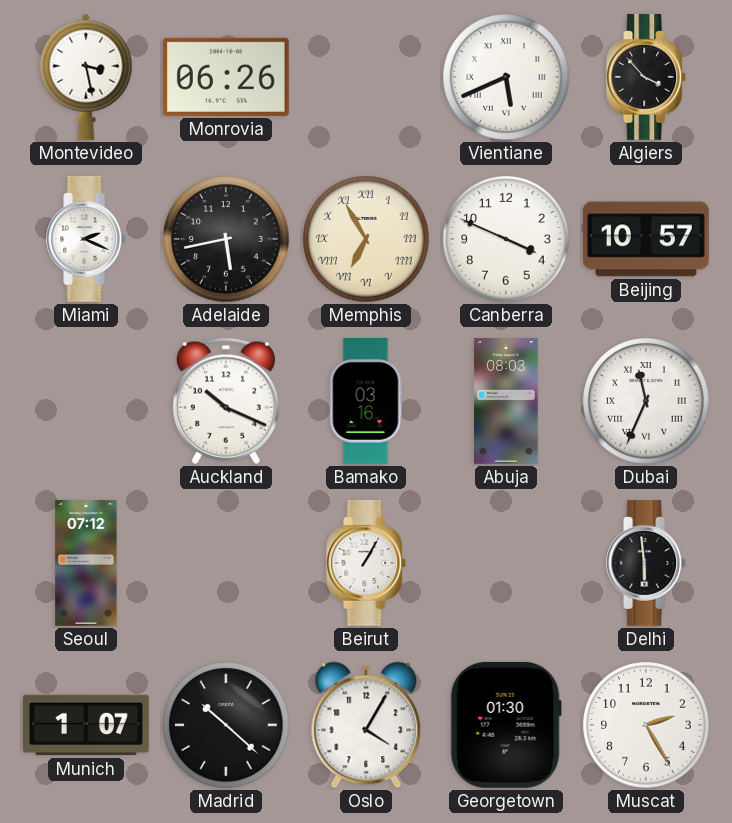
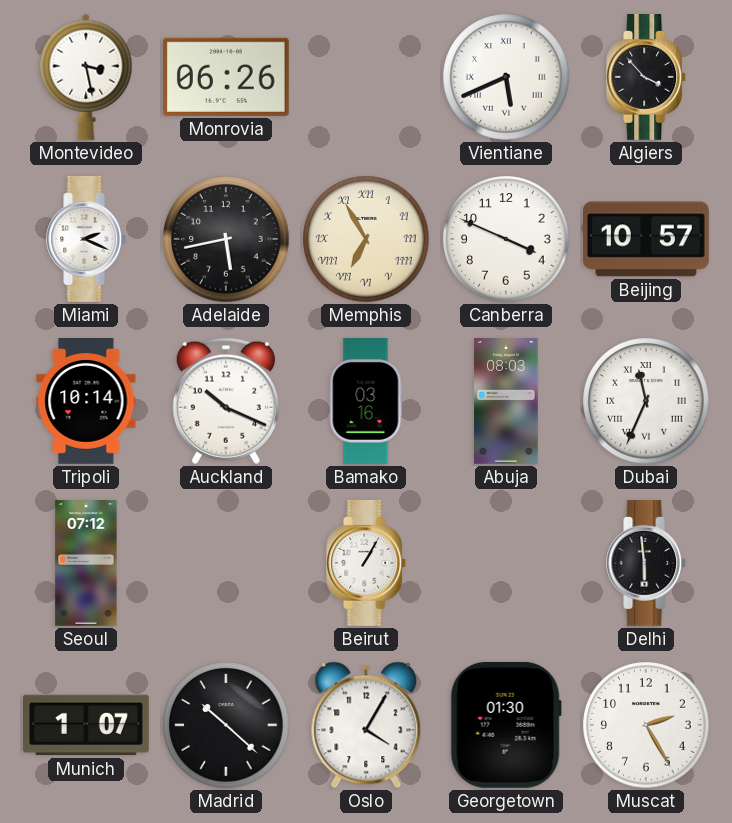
Tripoli: none -> 10:14
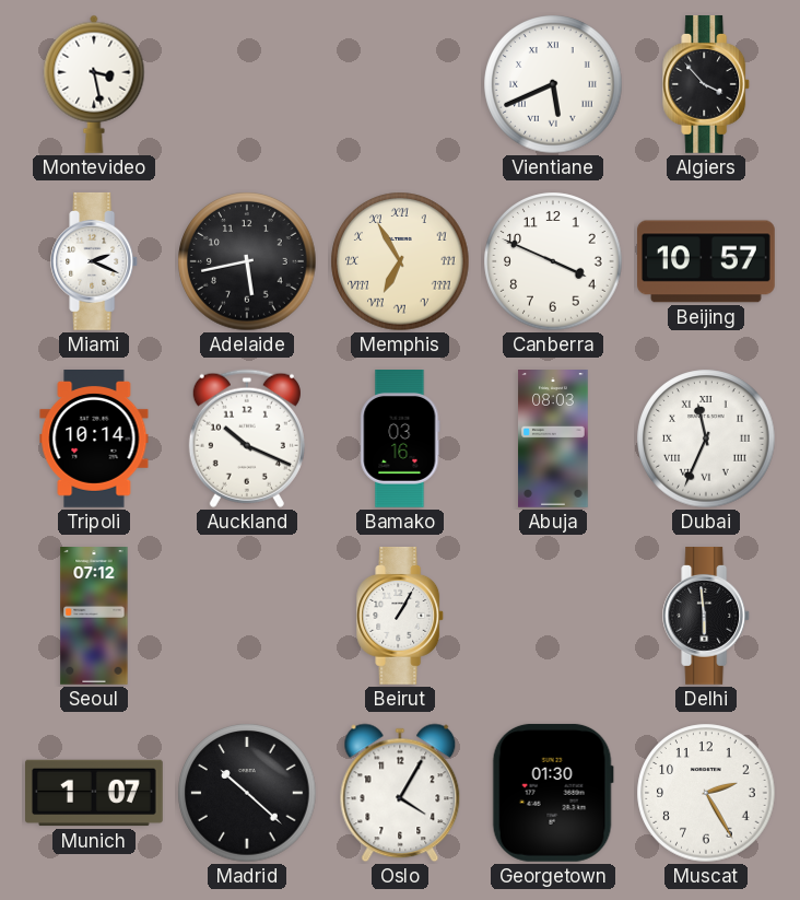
Monrovia: 06:26 -> none
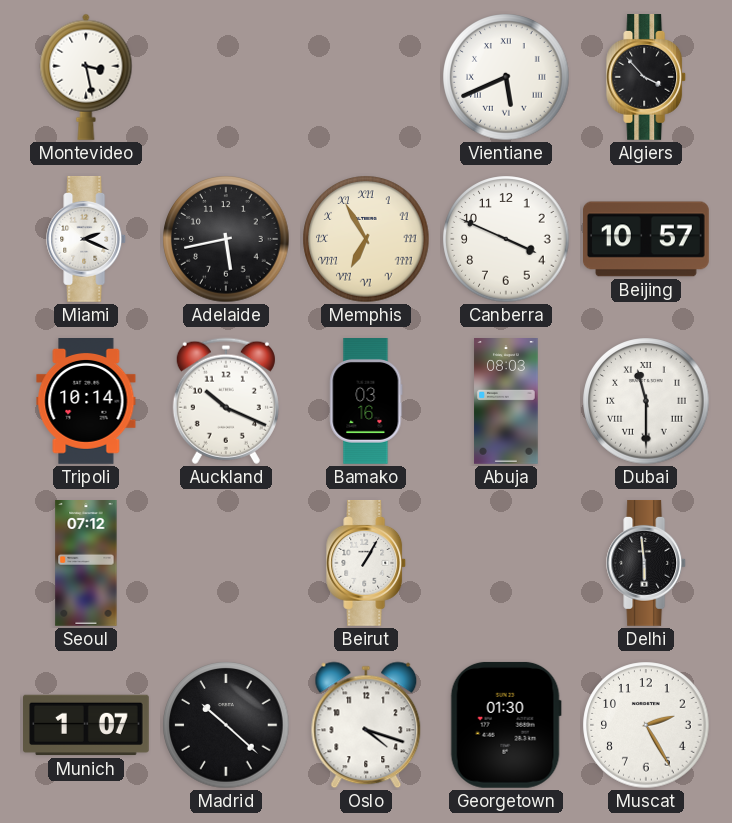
Dubai: 11:34 -> 11:30
Oslo: 4:05 -> 4:18
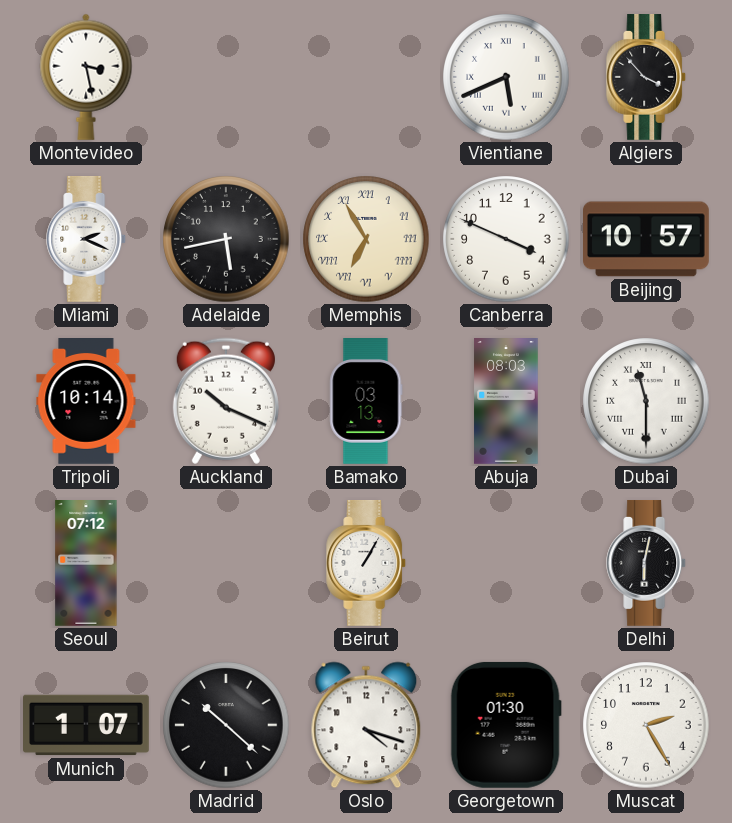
Bamako: 03:16 -> 03:13
Delhi: 5:59 -> 6:02
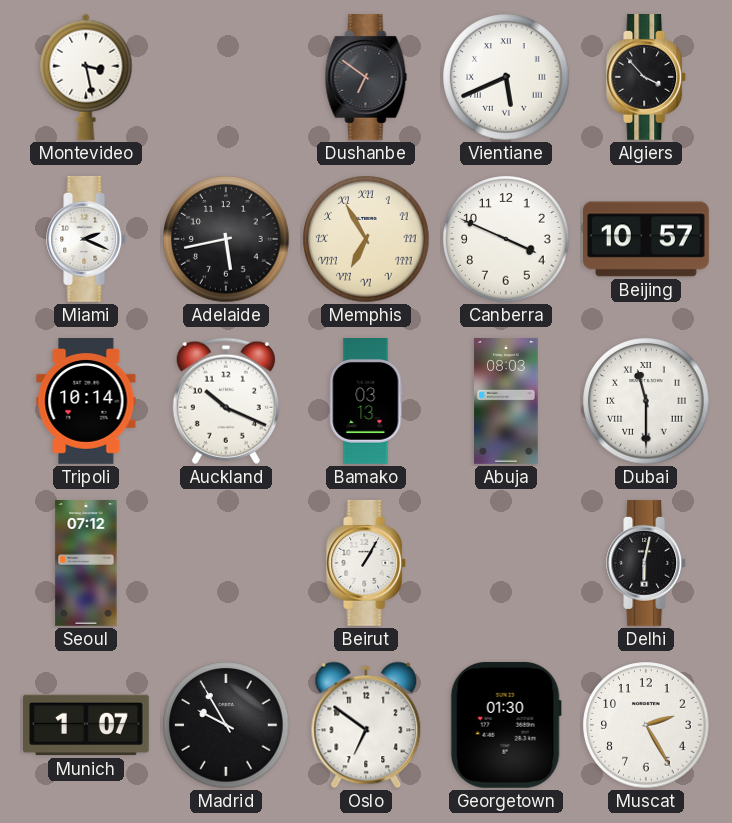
Dushanbe: none -> 6:51
Madrid: 10:22 -> 9:55
Oslo: 4:18 -> 6:51
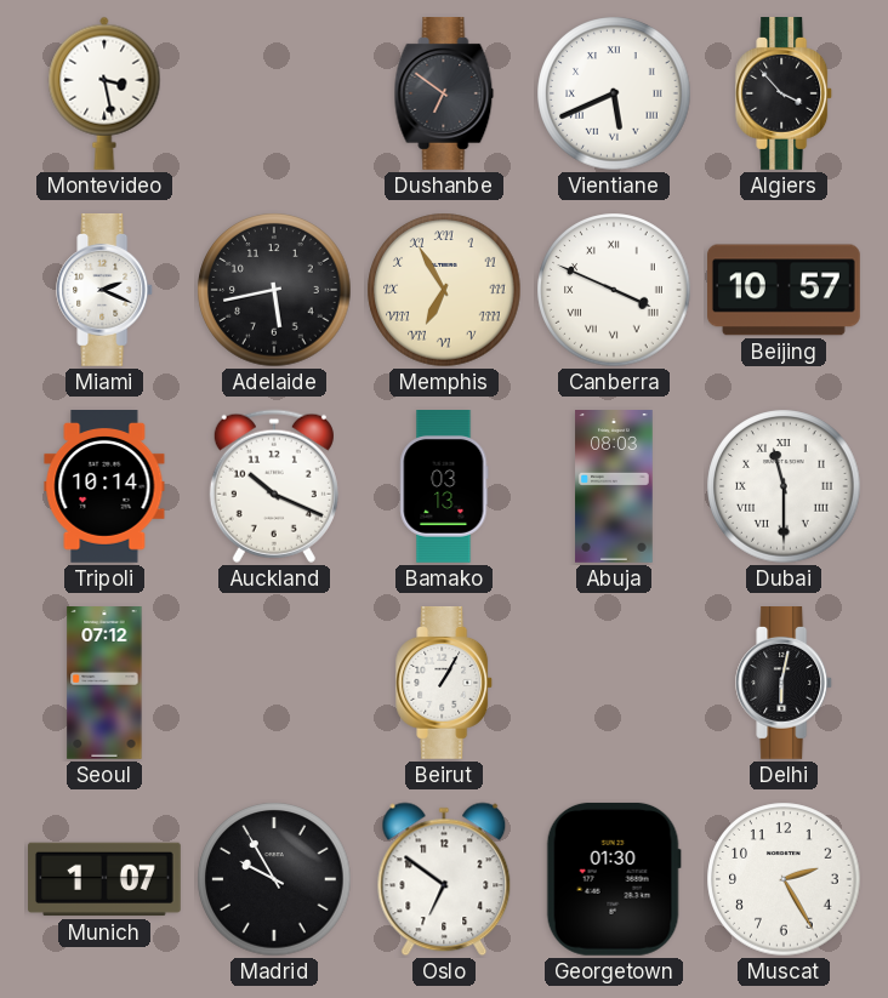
Canberra numerals: Arabic -> Roman
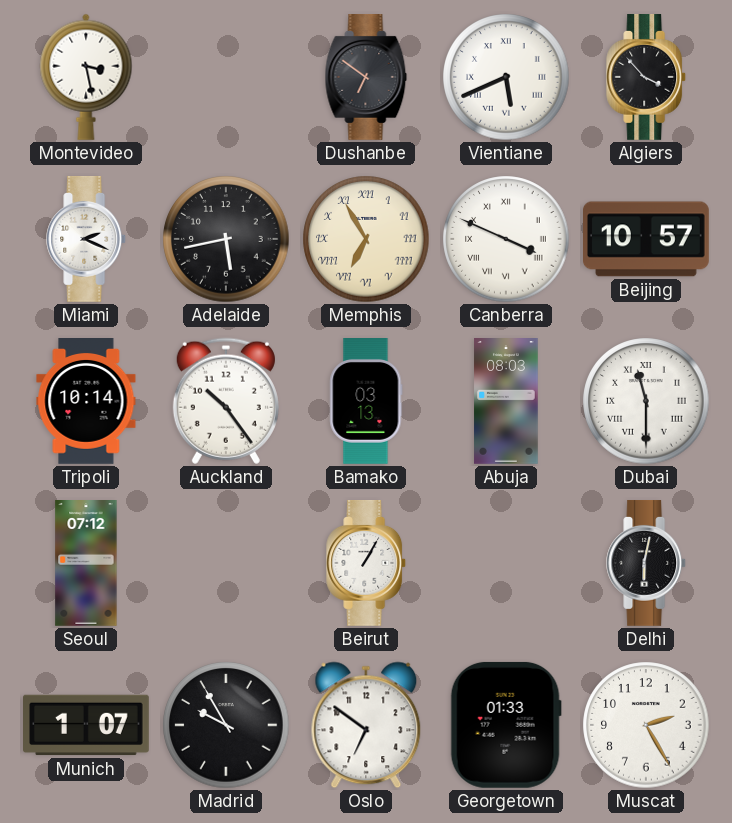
Auckland: 10:19 -> 10:24
Georgetown: 01:30 -> 01:33
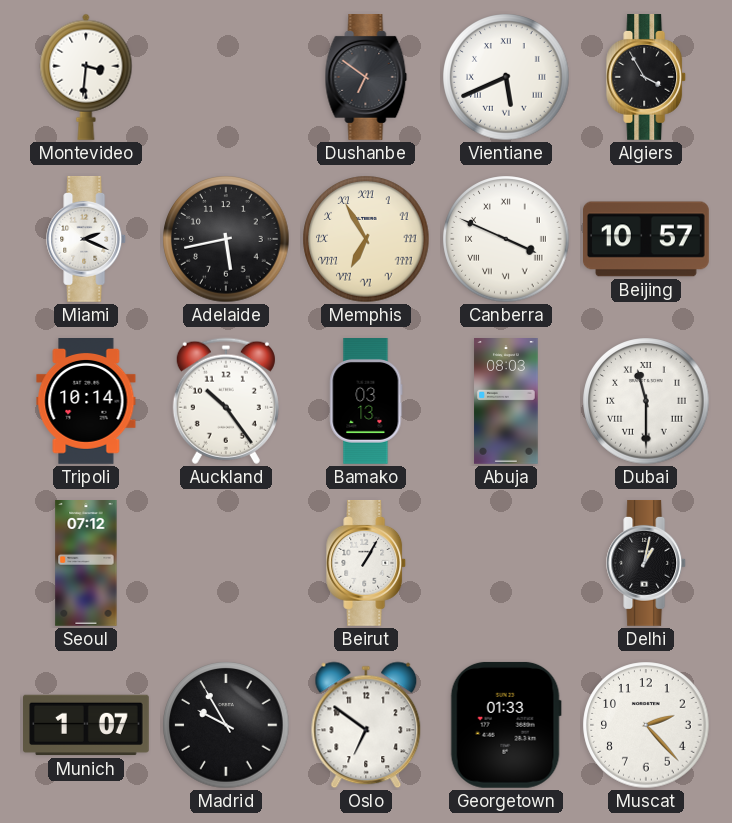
Montevideo: 3:28 -> 3:31
Algiers: 3:53 -> 3:55
Delhi: 6:02 -> 1:02
Muscat: 2:25 -> 2:23
